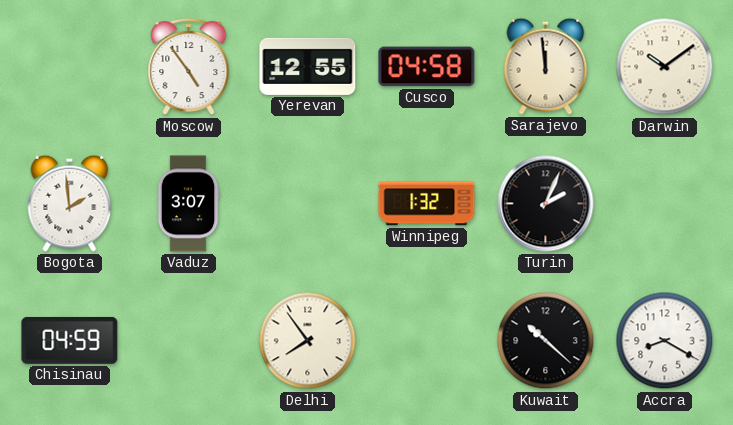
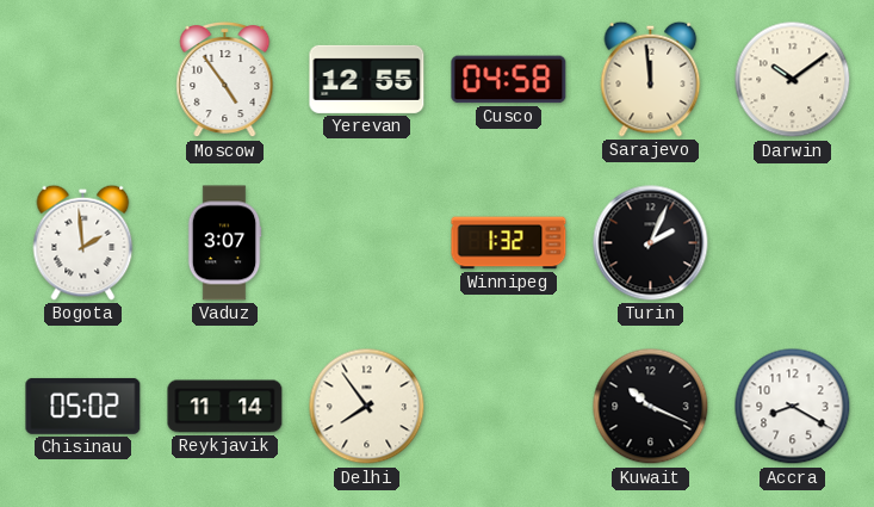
Chisinau: 04:59 -> 05:02
Reykjavik: none -> 11:14
Kuwait: 10:22 -> 10:19
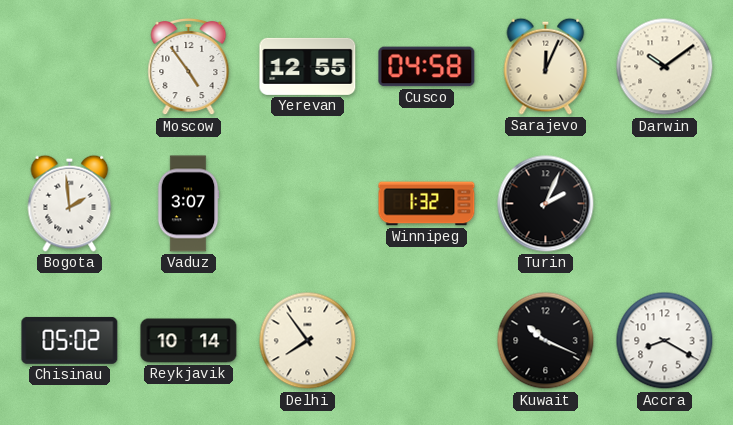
Sarajevo: 11:59 -> 12:04
Reykjavik: 11:14 -> 10:14
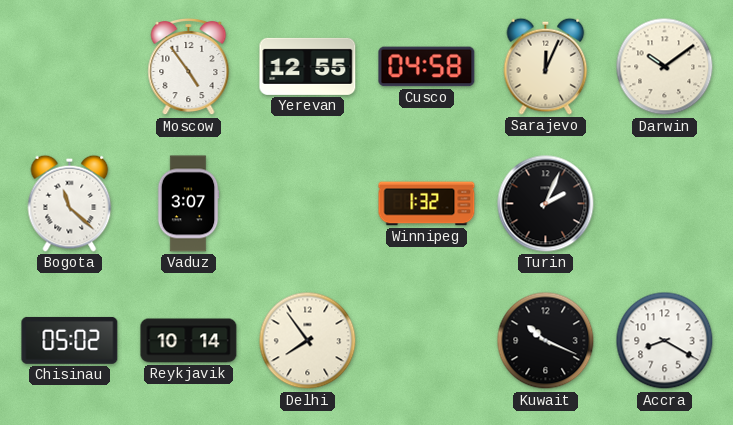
Bogota: 1:59 -> 11:22
